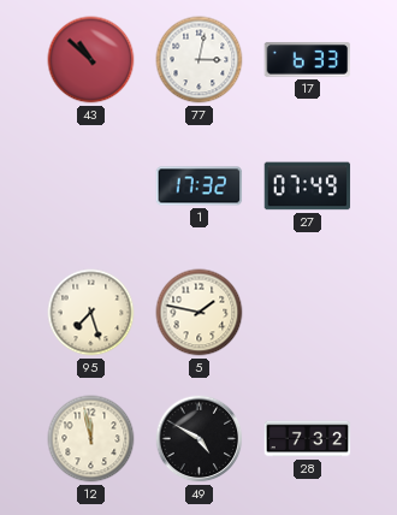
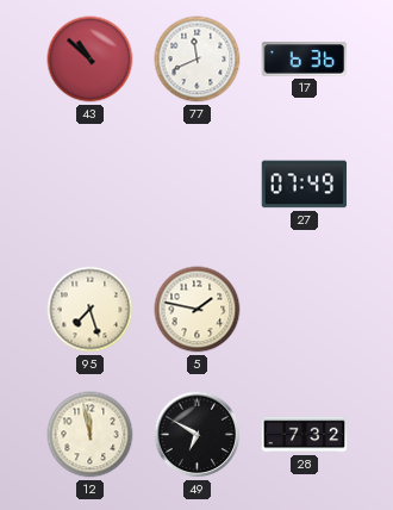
77: 3:02 -> 11:41
17: 6:33 -> 6:36
1: 17:32 -> none
49: 4:50 -> 6:50
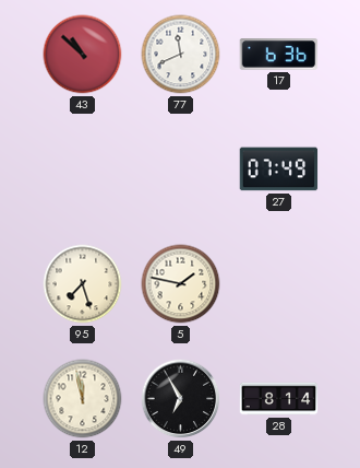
49: 6:50 -> 6:55
28: 7:32 -> 8:14
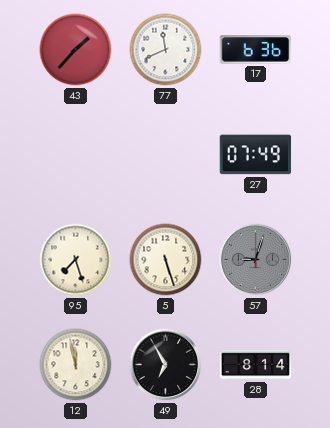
43: 10:52 -> 1:37
5: 1:47 -> 5:27
57: none -> 9:03
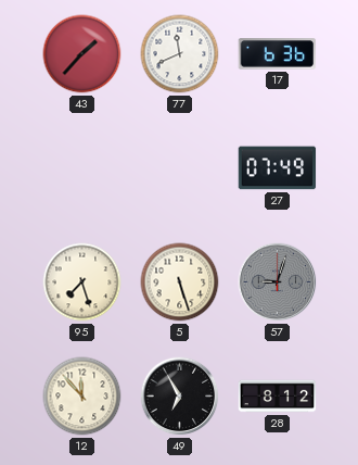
12: 11:58 -> 11:53
28: 8:14 -> 8:12
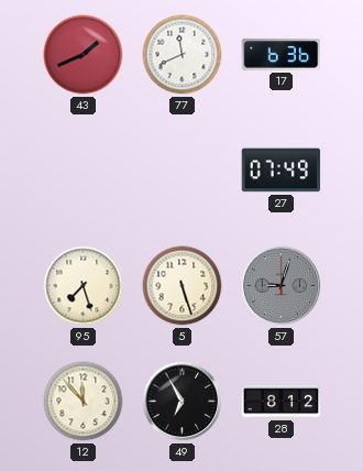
43: 1:37 -> 1:41
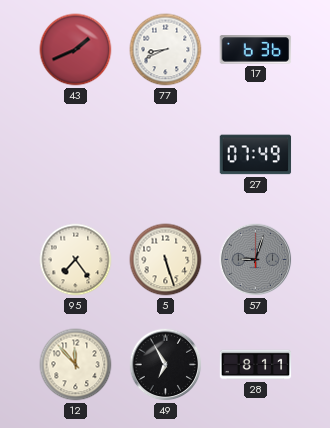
77: 11:41 -> 8:41
95: 7:27 -> 7:24
28: 8:12 -> 8:11
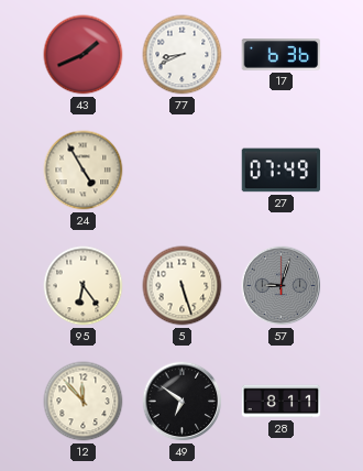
24: none -> 4:55
95: 7:24 -> 6:24
49: 6:55 -> 6:51
